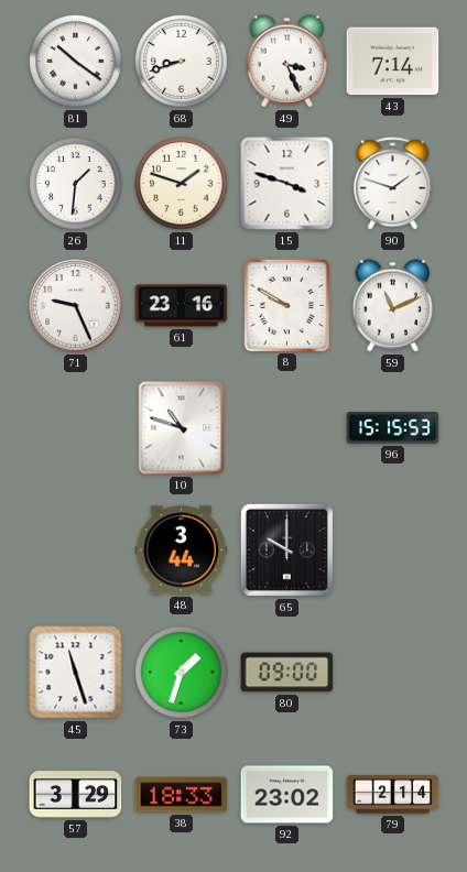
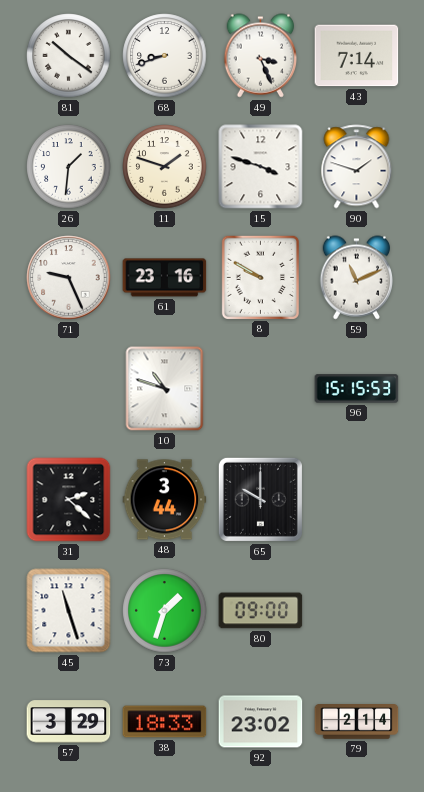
31: none -> 2:22
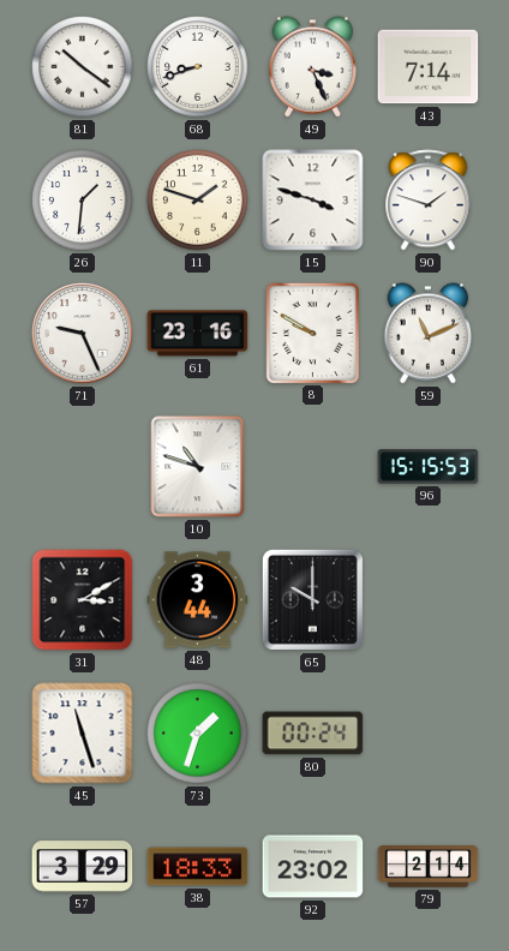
31: 2:22 -> 3:10
80: 09:00 -> 00:24
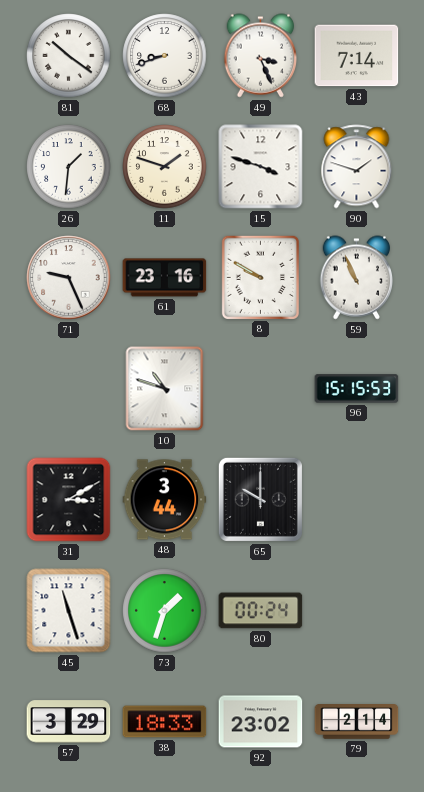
59: 11:11 -> 10:56
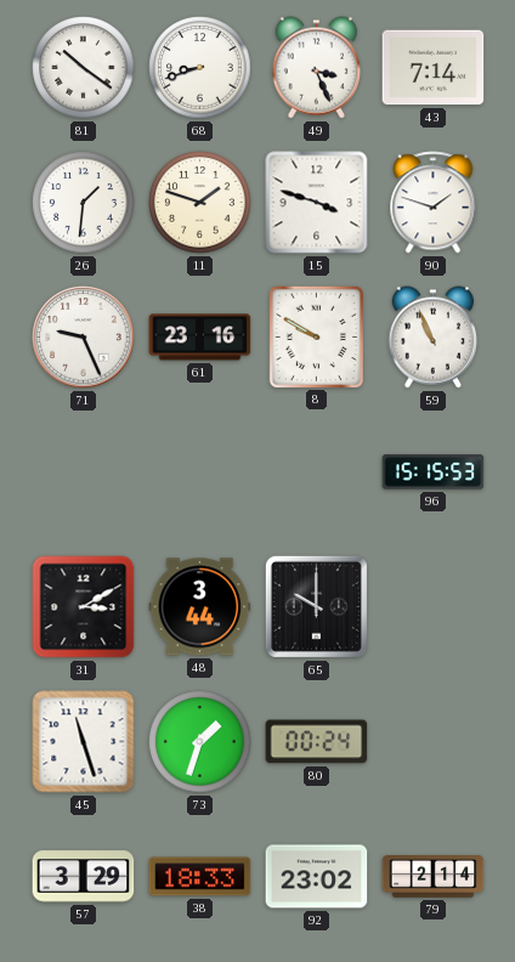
10: 10:48 -> none
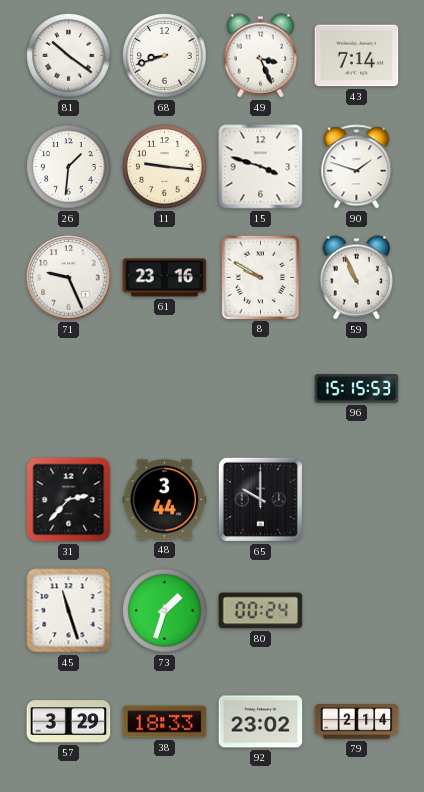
11: 1:48 -> 9:16
31: 3:10 -> 2:37
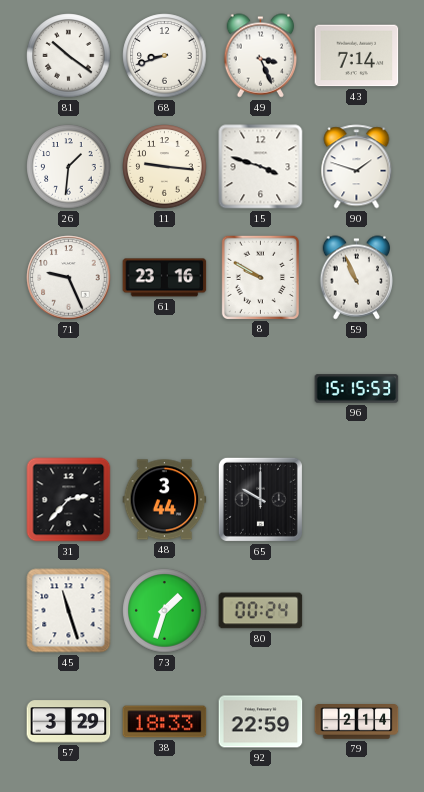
92: 23:02 -> 22:59
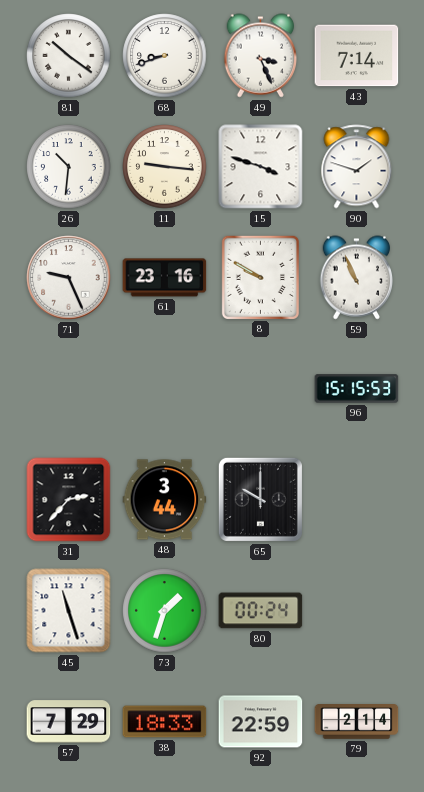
26: 1:31 -> 10:31
57: 3:29 -> 7:29
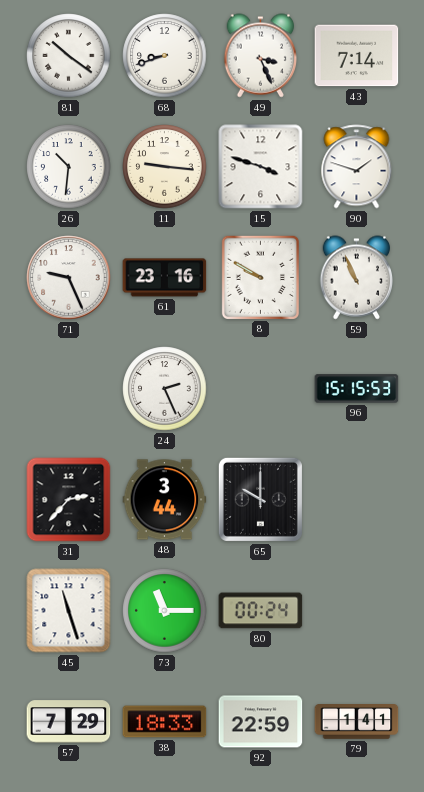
24: none -> 2:26
73: 1:33 -> 11:15
79: 2:14 -> 1:41
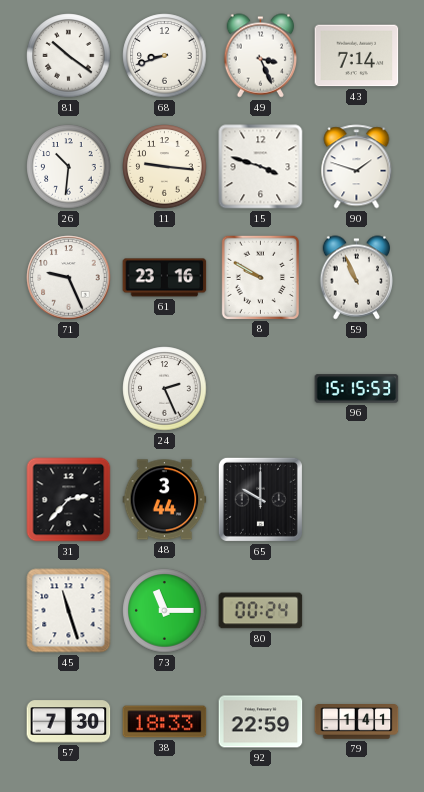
57: 7:29 -> 7:30
